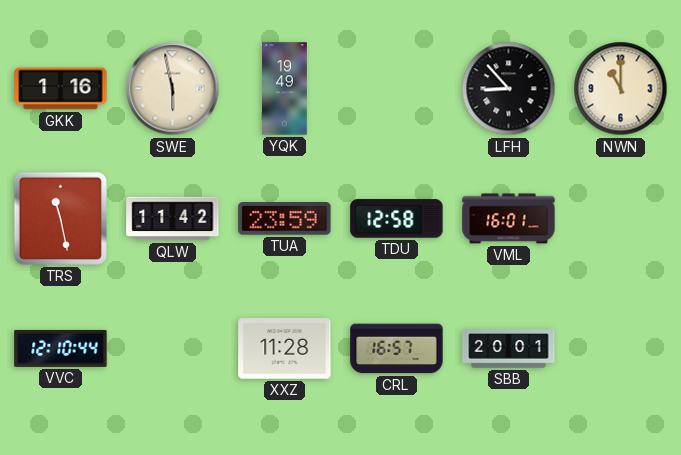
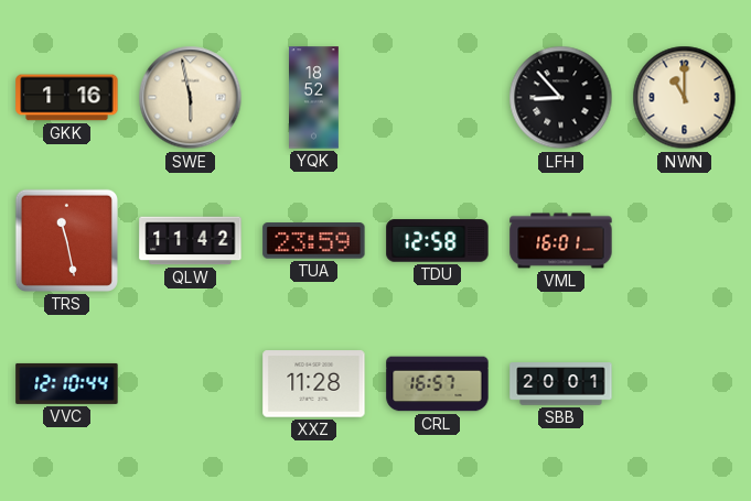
YQK: 19:49 -> 18:52
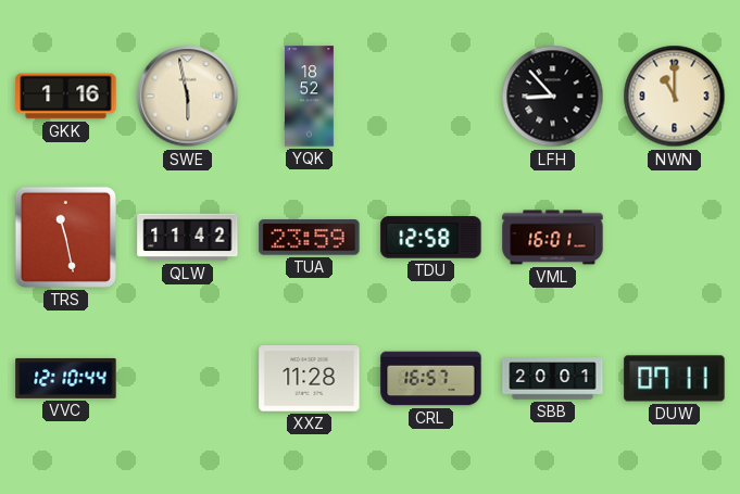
DUW: none -> 07:11
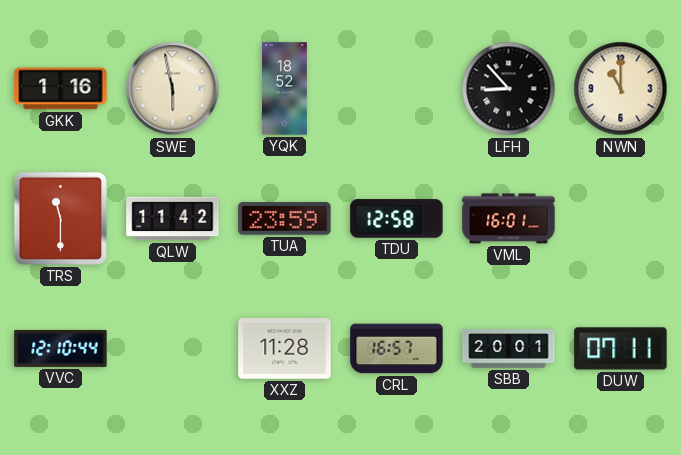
TRS: 11:28 -> 11:30
